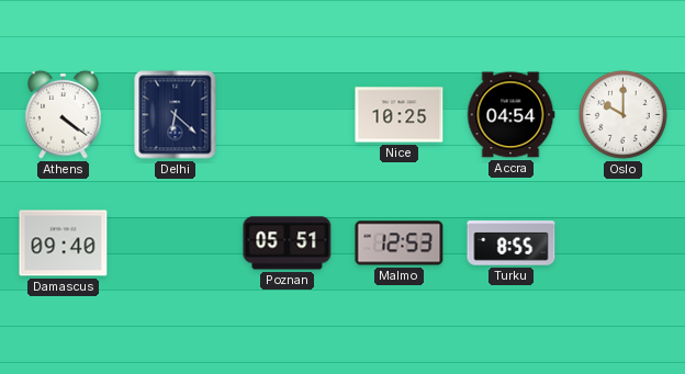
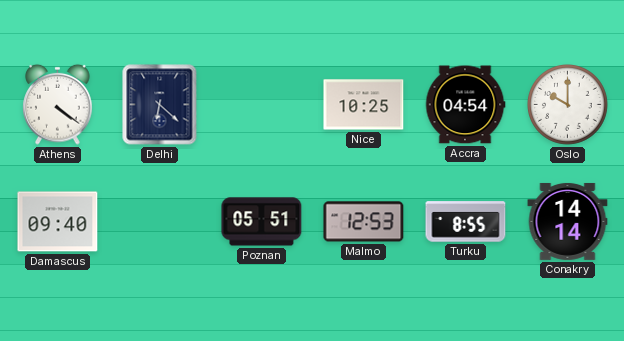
Conakry: none -> 14:14
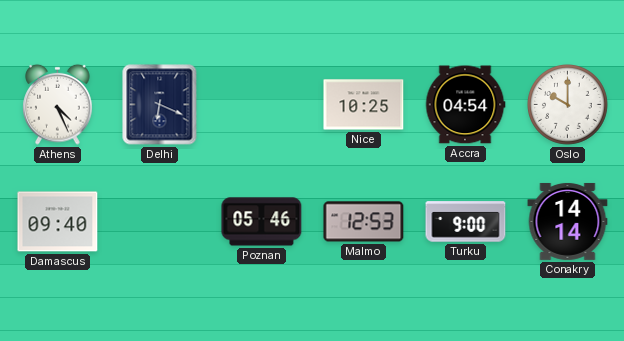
Athens: 4:21 -> 4:26
Delhi: 6:22 -> 6:19
Poznan: 05:51 -> 05:46
Turku: 8:55 -> 9:00
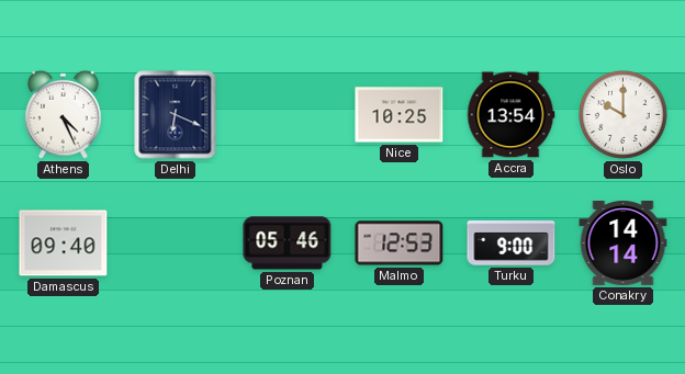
Accra: 04:54 -> 13:54
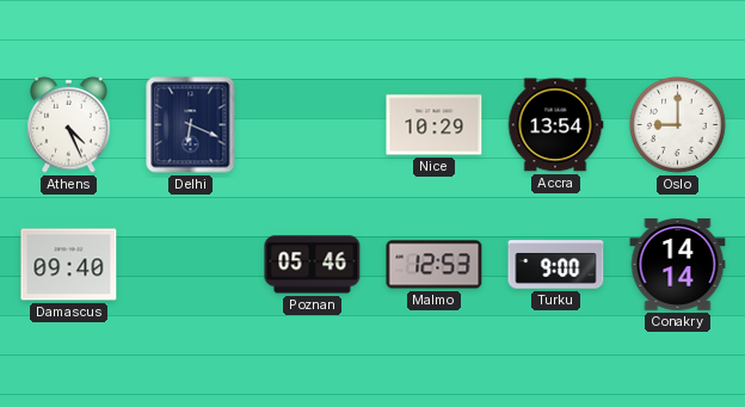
Nice: 10:25 -> 10:29
Oslo: 10:00 -> 9:00
